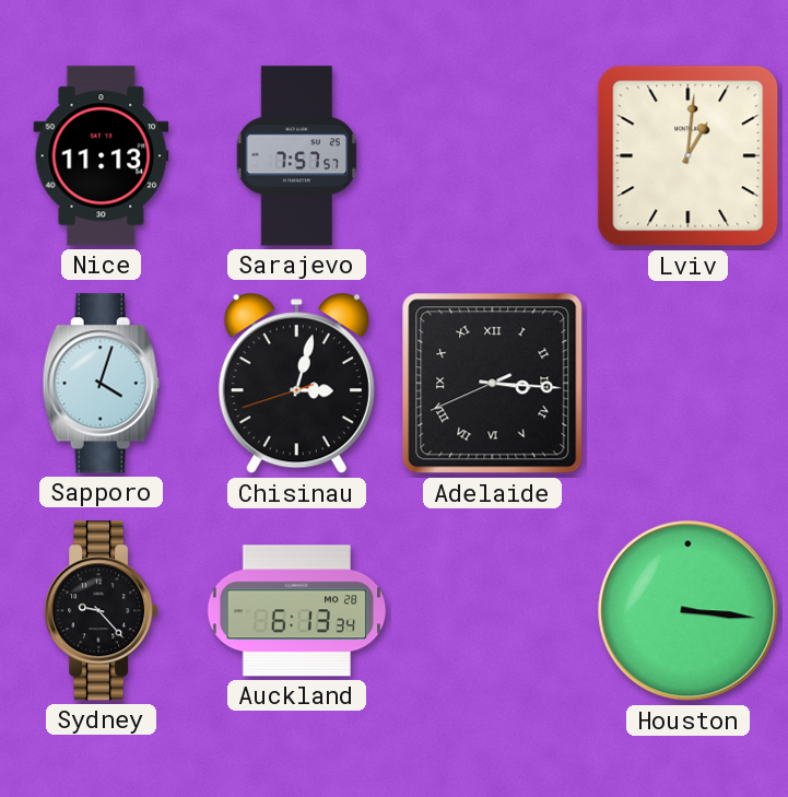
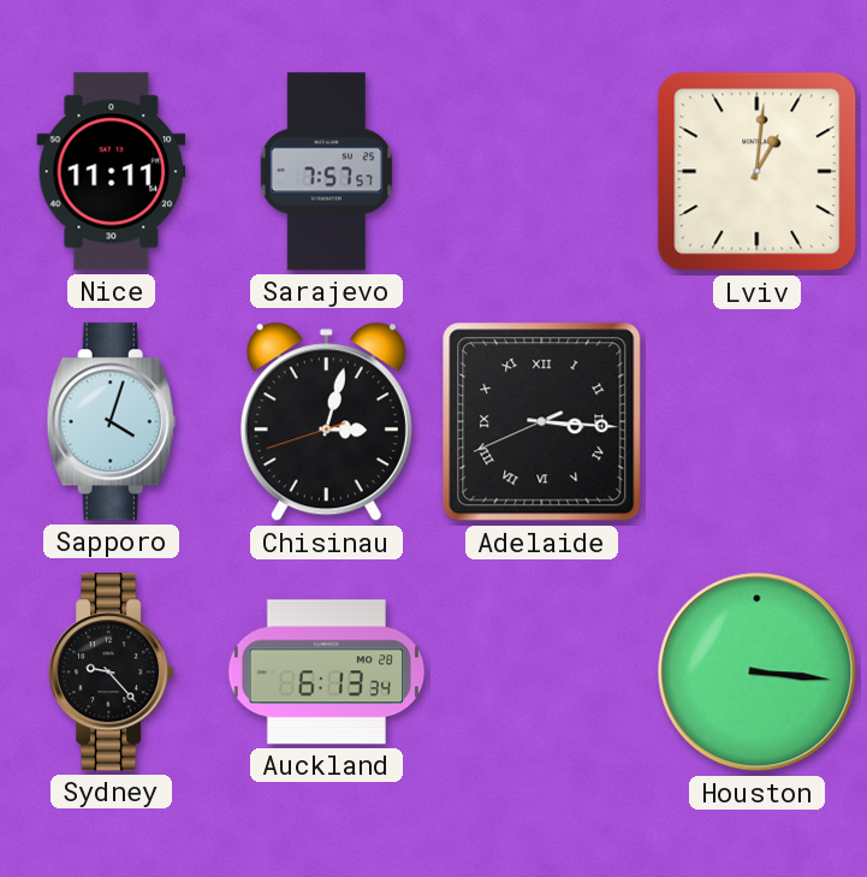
Nice: 11:13 -> 11:11
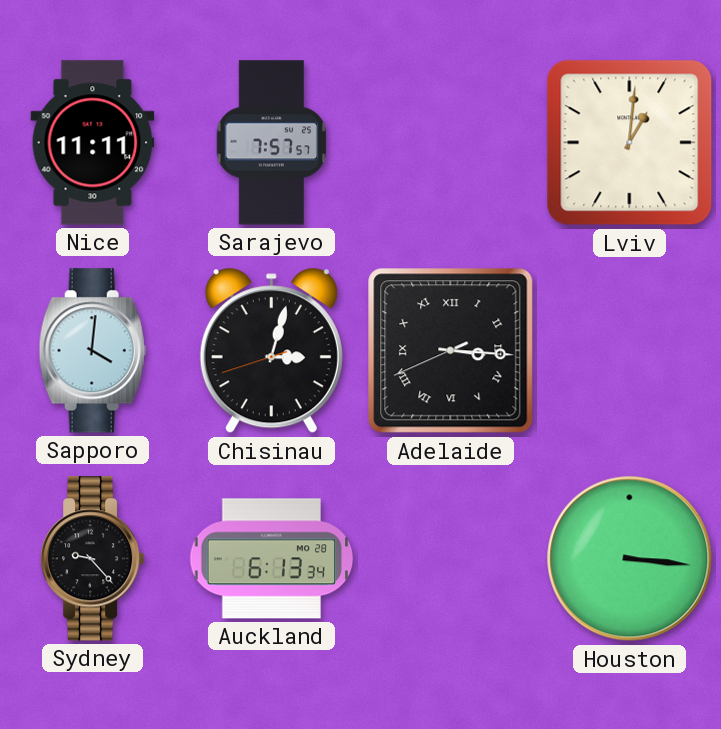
Sapporo: 4:03 -> 4:01
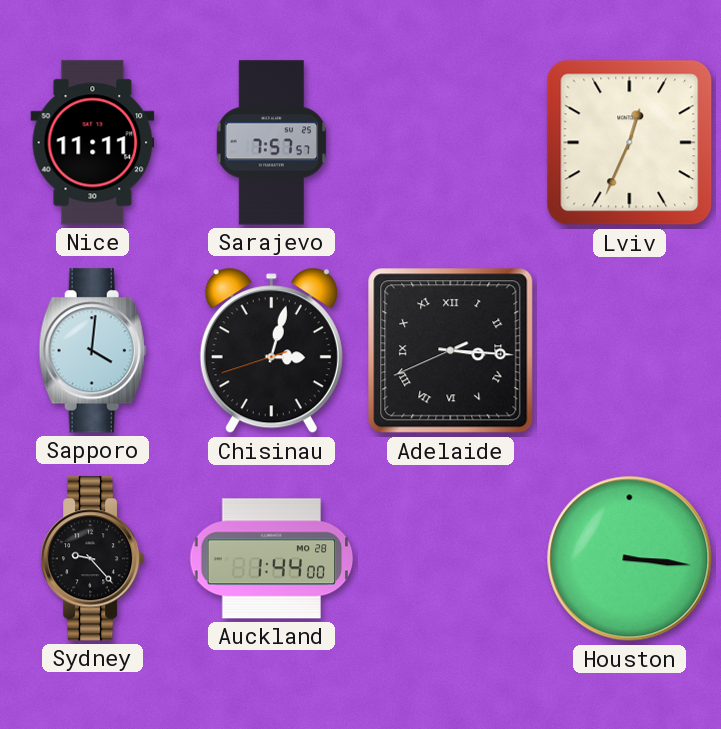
Lviv: 1:01 -> 12:34
Auckland: 6:13 -> 1:44
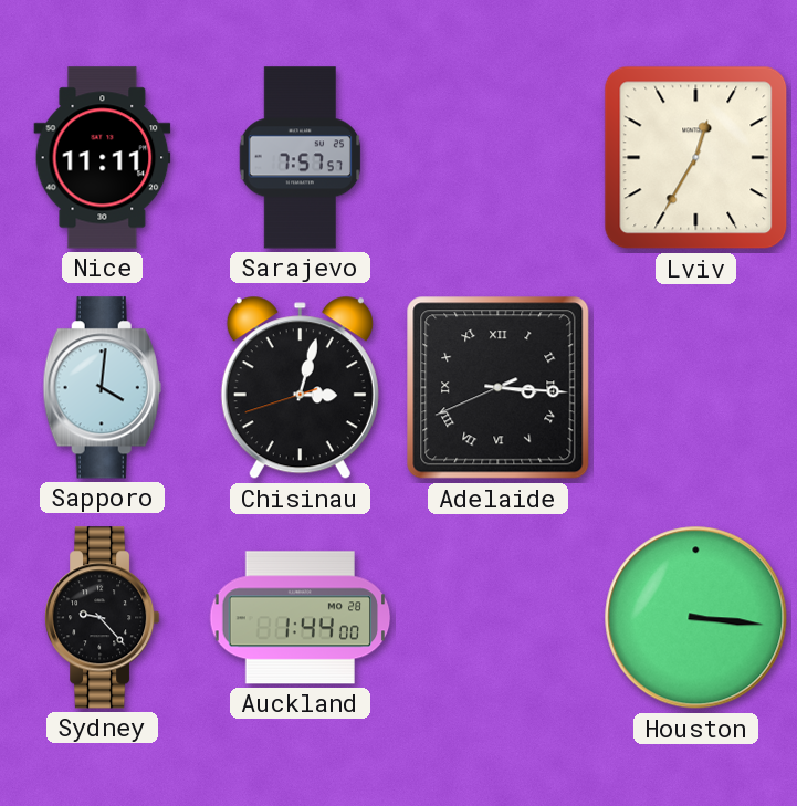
Lviv: 12:34 -> 12:35
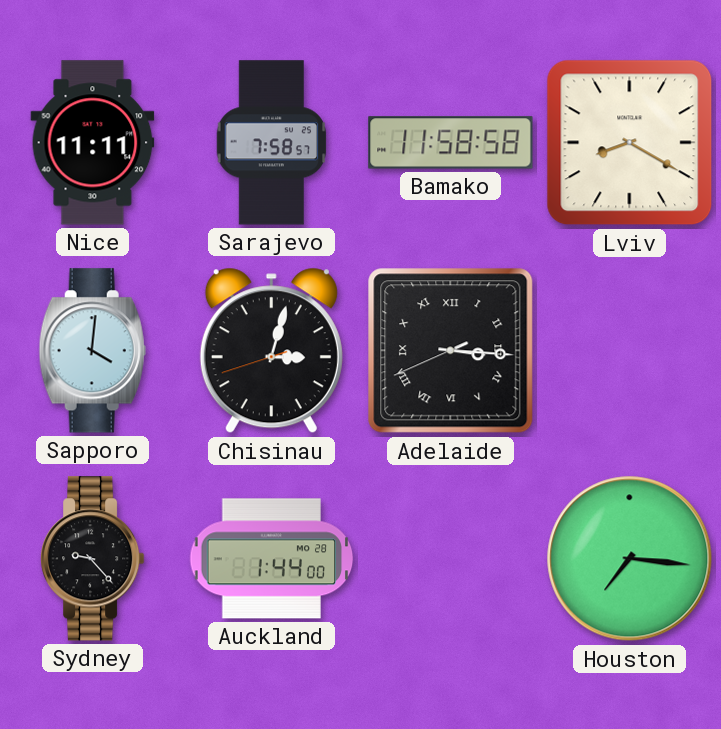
Sarajevo: 7:57 -> 7:58
Bamako: none -> 11:58
Lviv: 12:35 -> 8:20
Houston: 3:16 -> 7:16
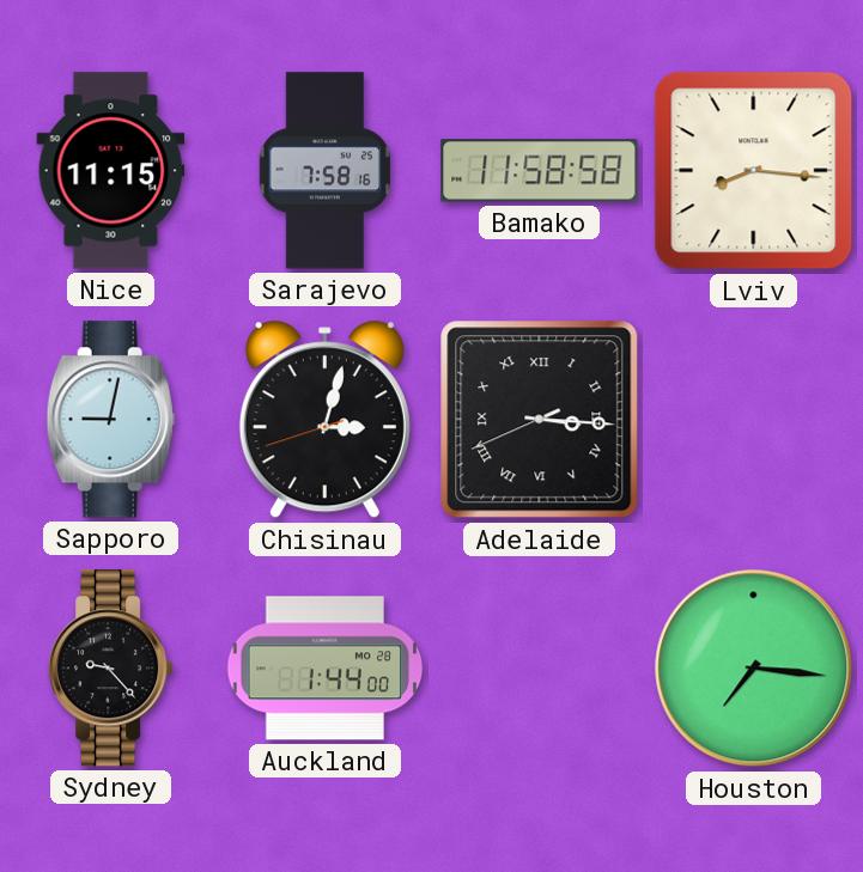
Nice: 11:11 -> 11:15
Sarajevo: 7:58:57 -> 7:58:16
Lviv: 8:20 -> 8:16
Sapporo: 4:01 -> 9:02
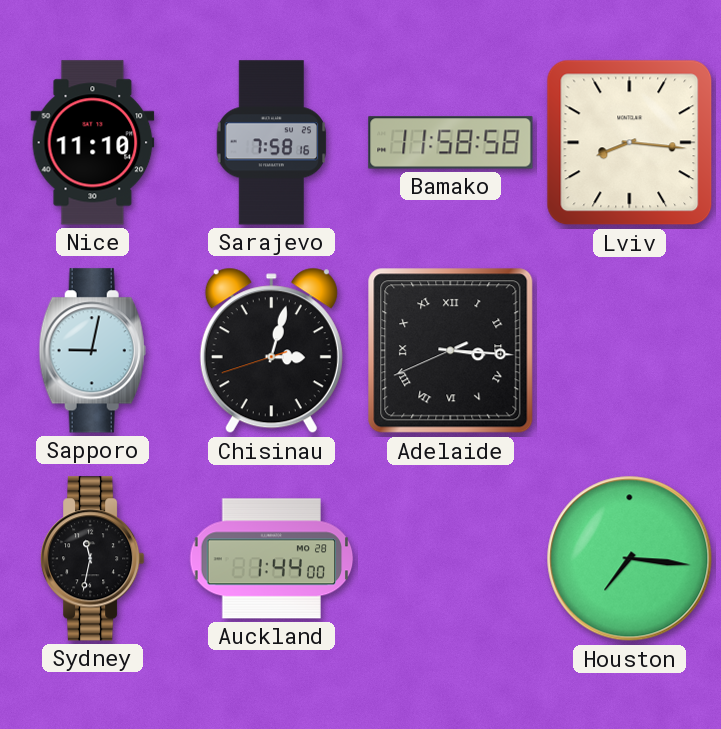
Nice: 11:15 -> 11:10
Sydney: 9:23 -> 11:32
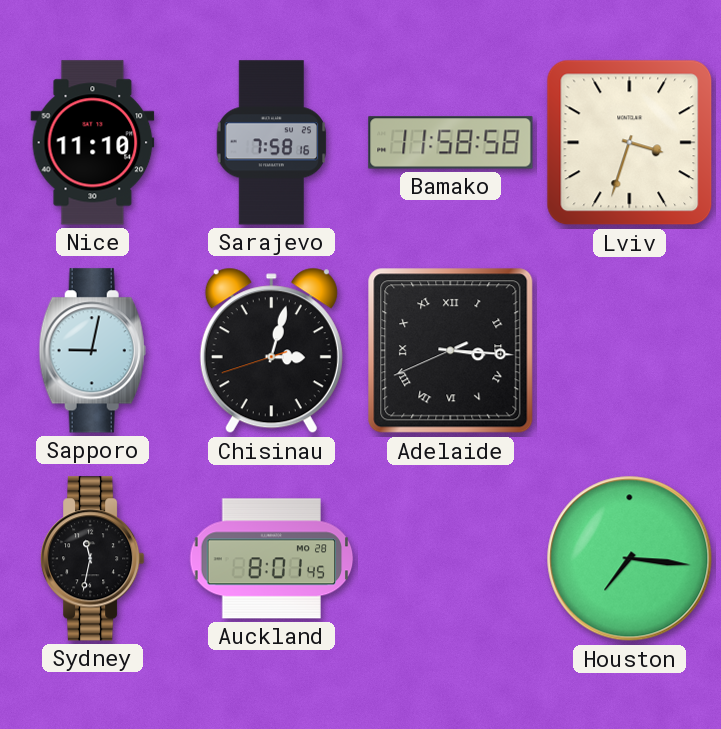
Lviv: 8:16 -> 3:33
Auckland: 1:44 -> 8:01
